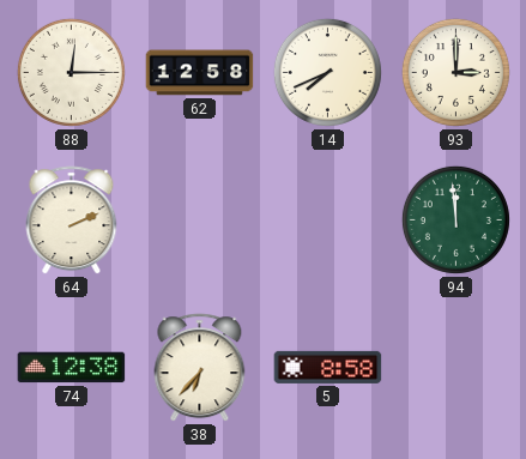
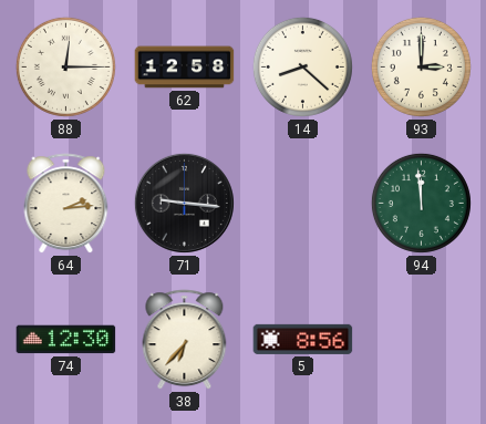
14: 7:41 -> 8:22
64: 2:11 -> 2:14
71: none -> 9:16
74: 12:38 -> 12:30
5: 8:58 -> 8:56
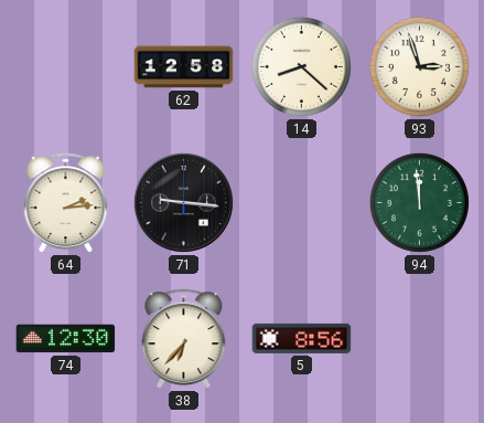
88: 12:15 -> none
93: 3:00 -> 2:57
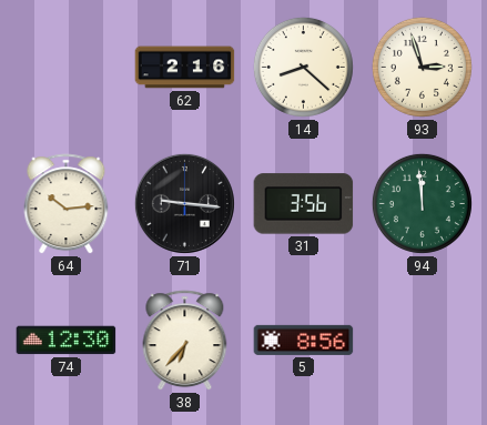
62: 12:58 -> 2:16
64: 2:14 -> 10:14
31: none -> 3:56
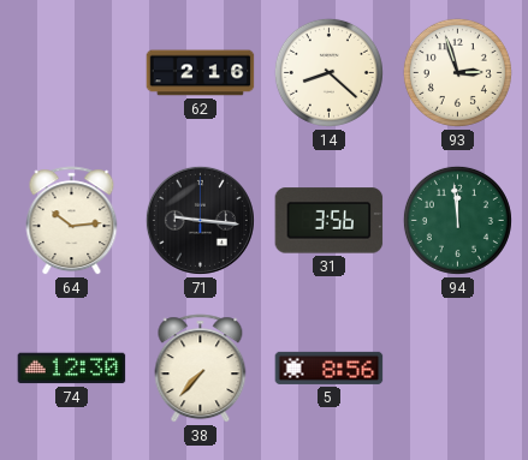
38: 6:37 -> 7:37
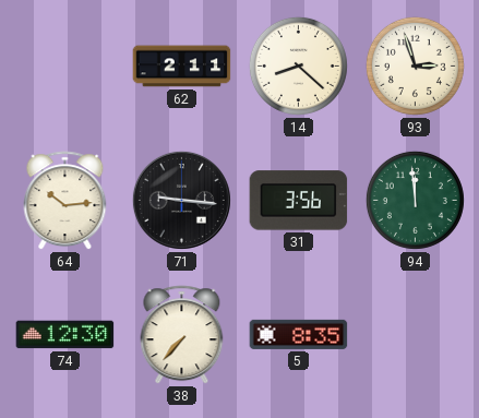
62: 2:16 -> 2:11
5: 8:56 -> 8:35
